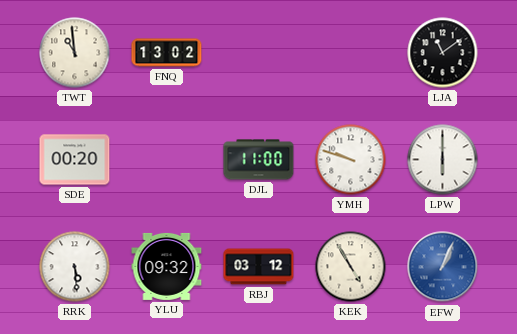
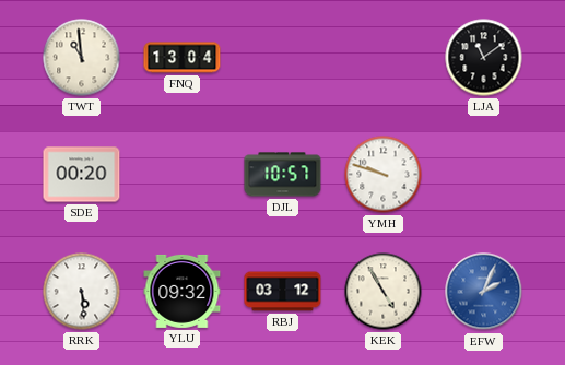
FNQ: 13:02 -> 13:04
DJL: 11:00 -> 10:57
LPW: 6:00 -> none
EFW: 1:04 -> 2:04
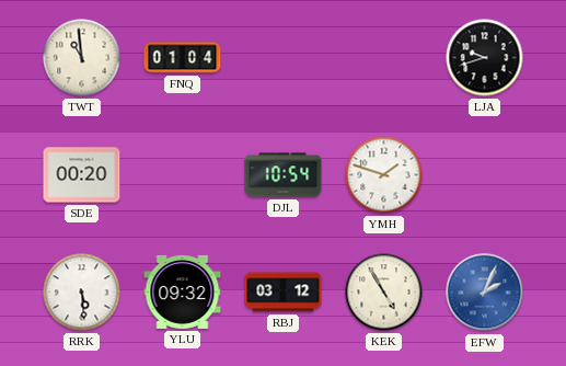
FNQ: 13:04 -> 01:04
LJA: 11:09 -> 9:42
DJL: 10:57 -> 10:54
YMH: 9:48 -> 1:48
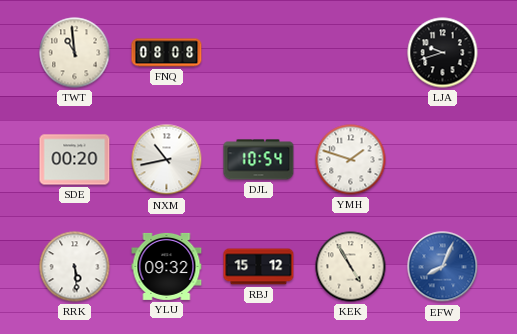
FNQ: 01:04 -> 08:08
NXM: none -> 10:43
RBJ: 03:12 -> 15:12
EFW: 2:04 -> 8:04
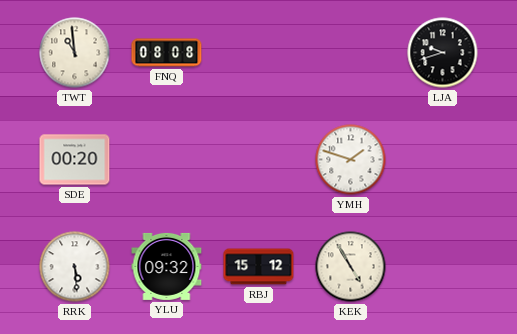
NXM: 10:43 -> none
DJL: 10:54 -> none
EFW: 8:04 -> none
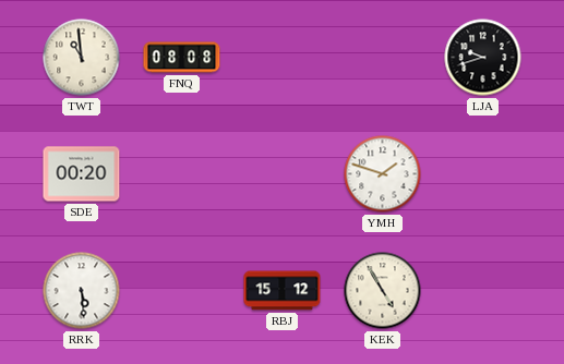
YLU: 09:32 -> none
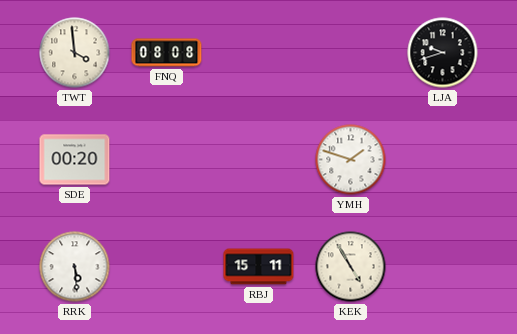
TWT: 10:59 -> 3:59
RBJ: 15:12 -> 15:11
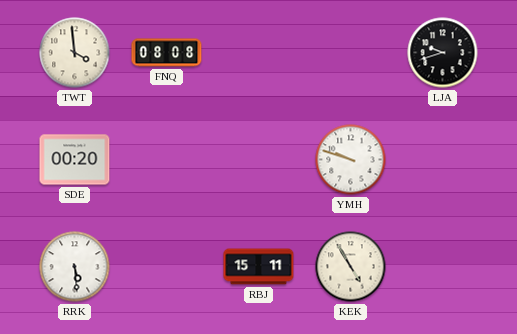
YMH: 1:48 -> 9:48
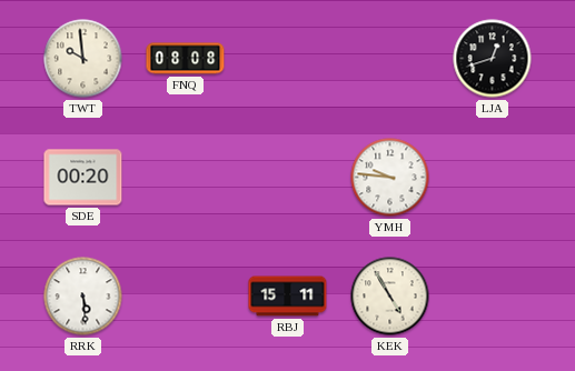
TWT: 3:59 -> 9:59
LJA: 9:42 -> 12:42
YMH: 9:48 -> 9:46
